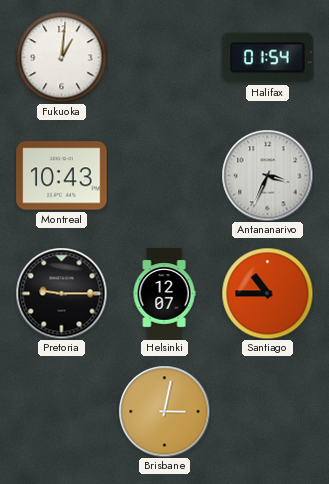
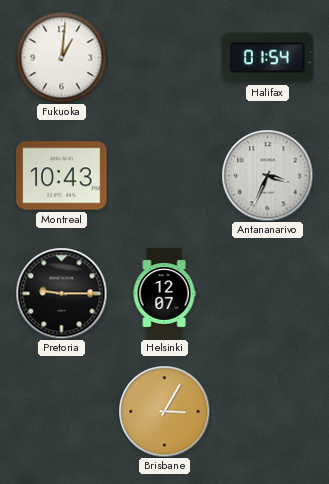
Santiago: 10:45 -> none
Brisbane: 3:02 -> 3:05
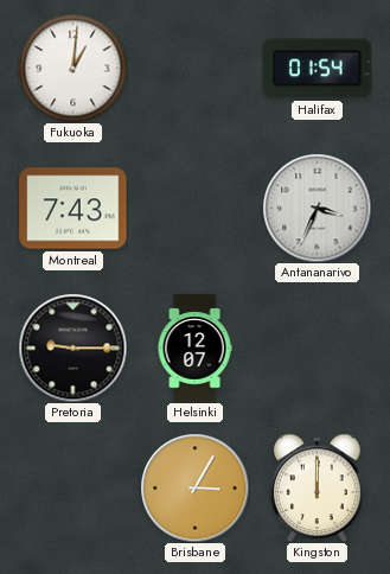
Montreal: 10:43 -> 7:43
Kingston: none -> 12:00
